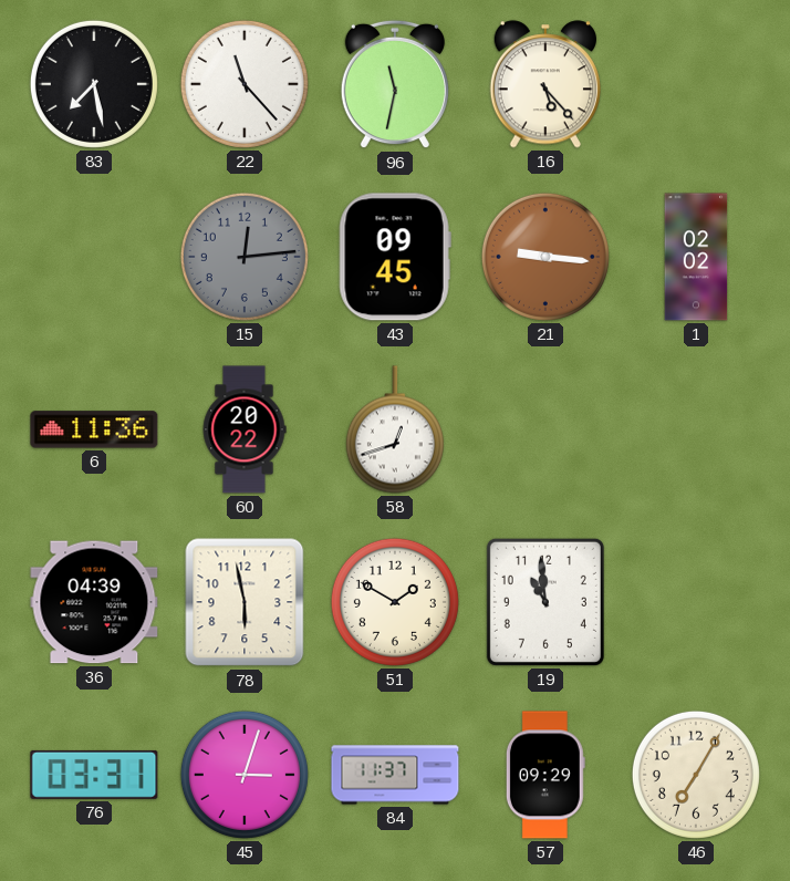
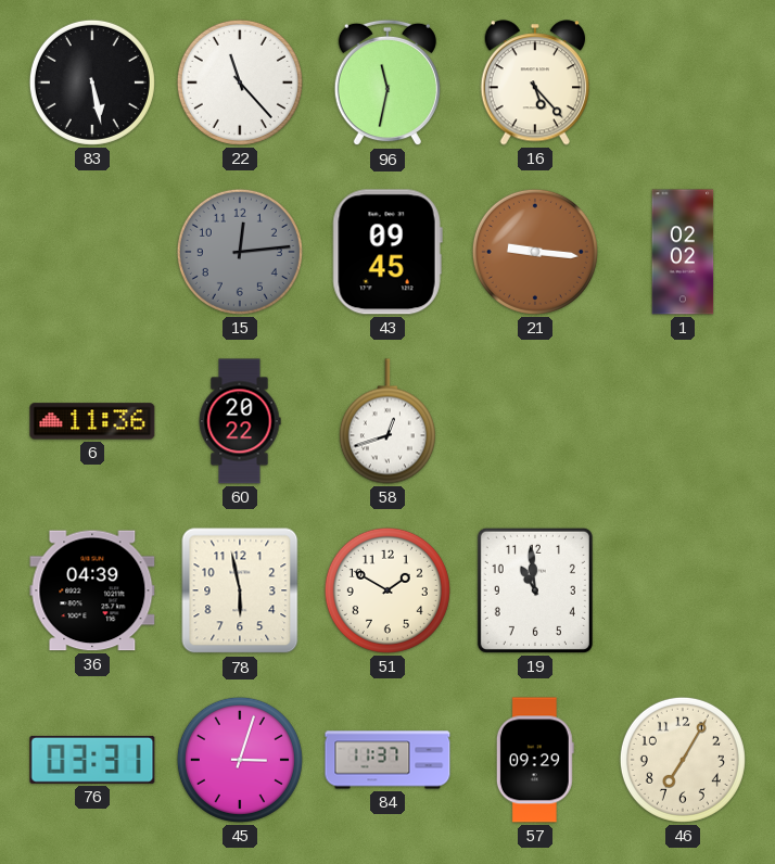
83: 7:28 -> 5:28
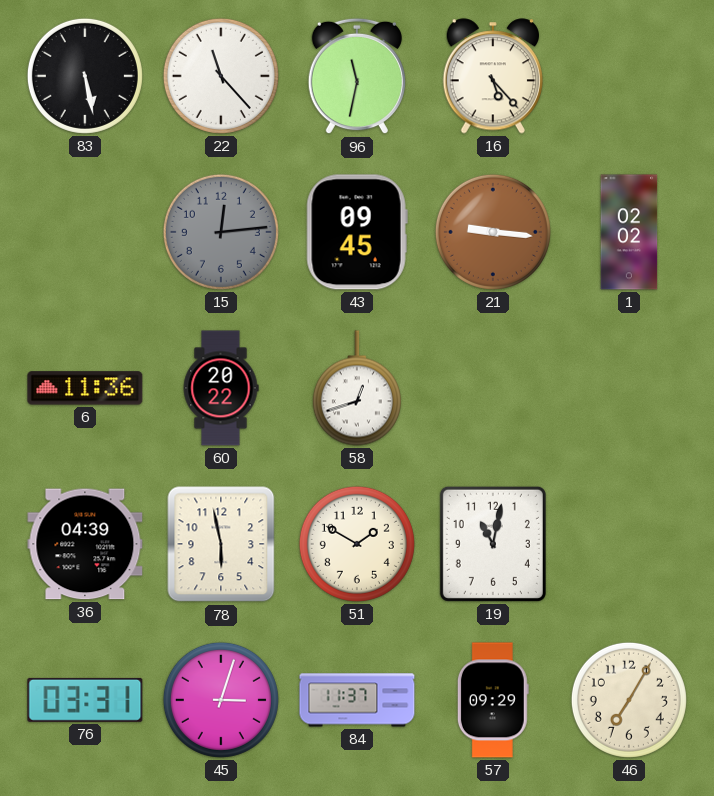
19: 10:59 -> 11:02
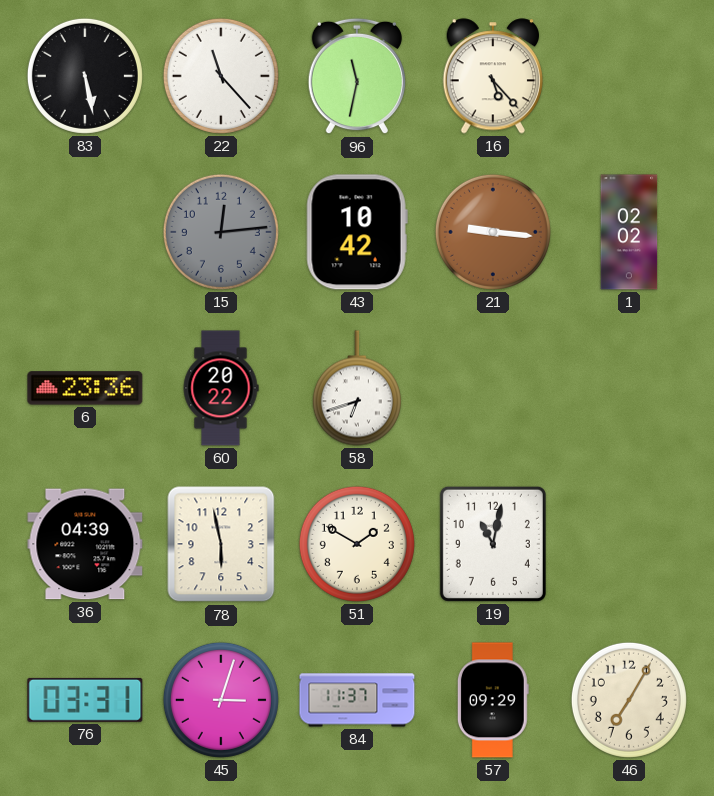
43: 09:45 -> 10:42
6: 11:36 -> 23:36
58: 12:42 -> 6:42
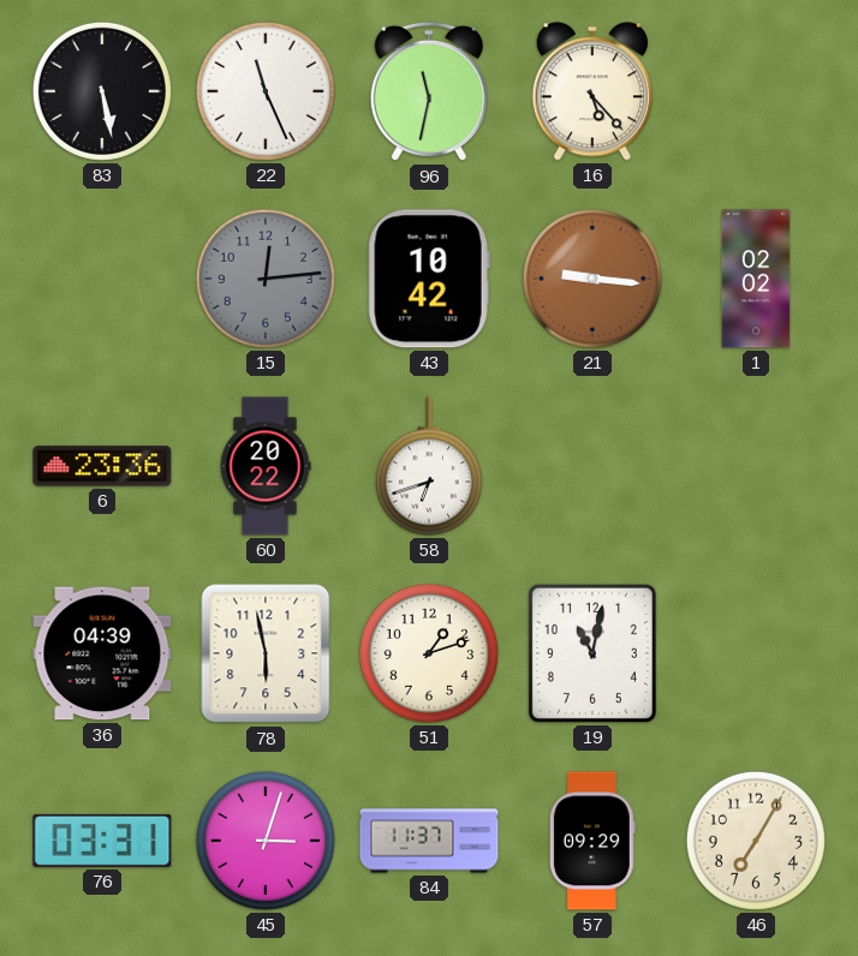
22: 11:23 -> 11:26
51: 1:50 -> 1:12
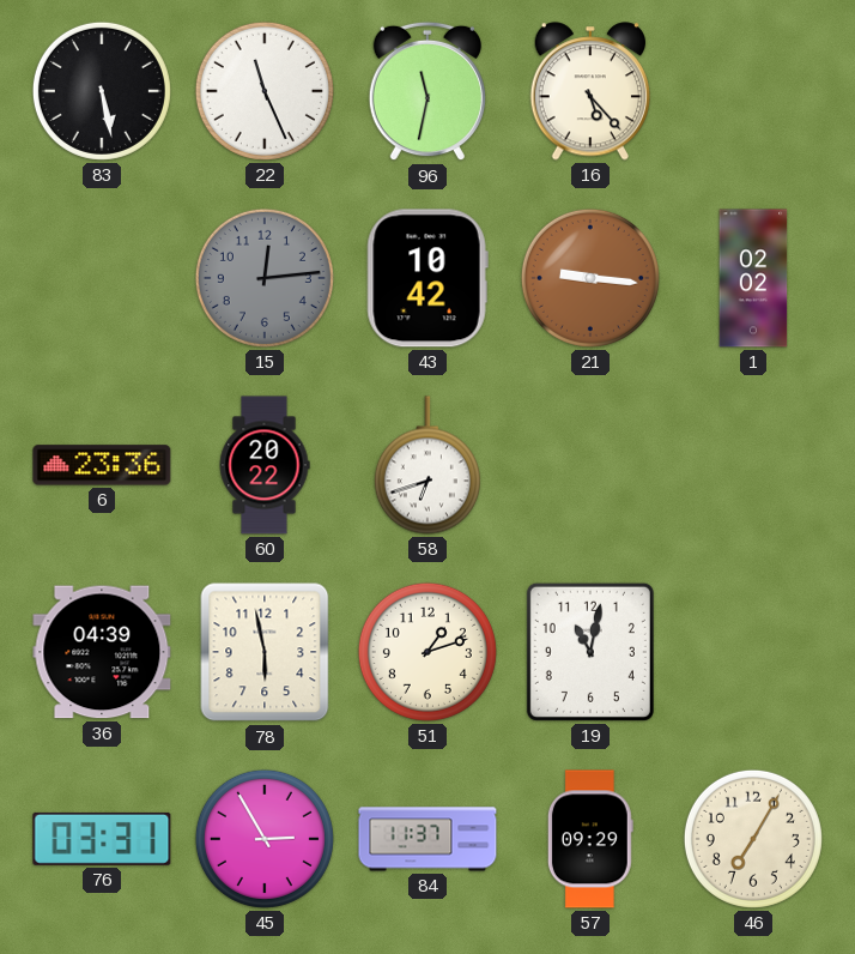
45: 3:03 -> 2:55
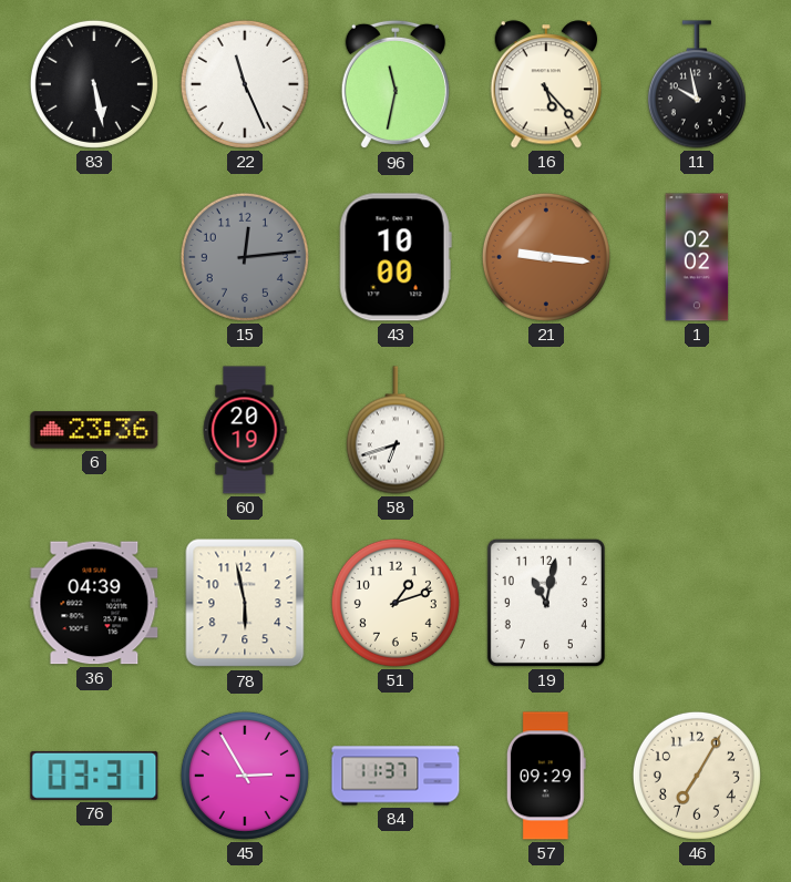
11: none -> 9:58
43: 10:42 -> 10:00
60: 20:22 -> 20:19
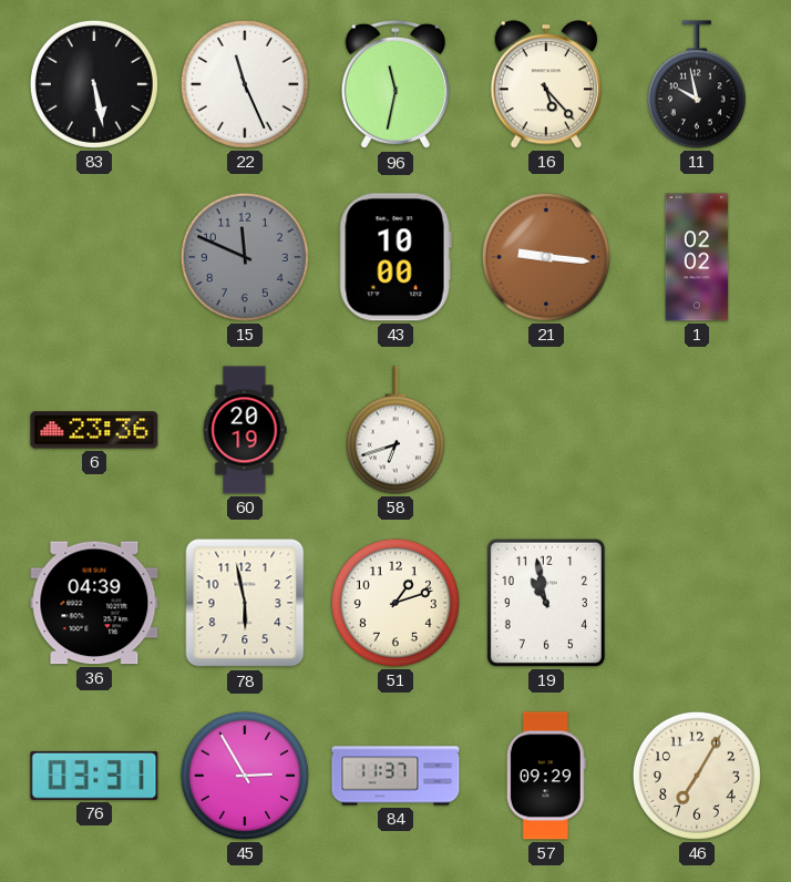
15: 12:14 -> 11:49
19: 11:02 -> 10:58
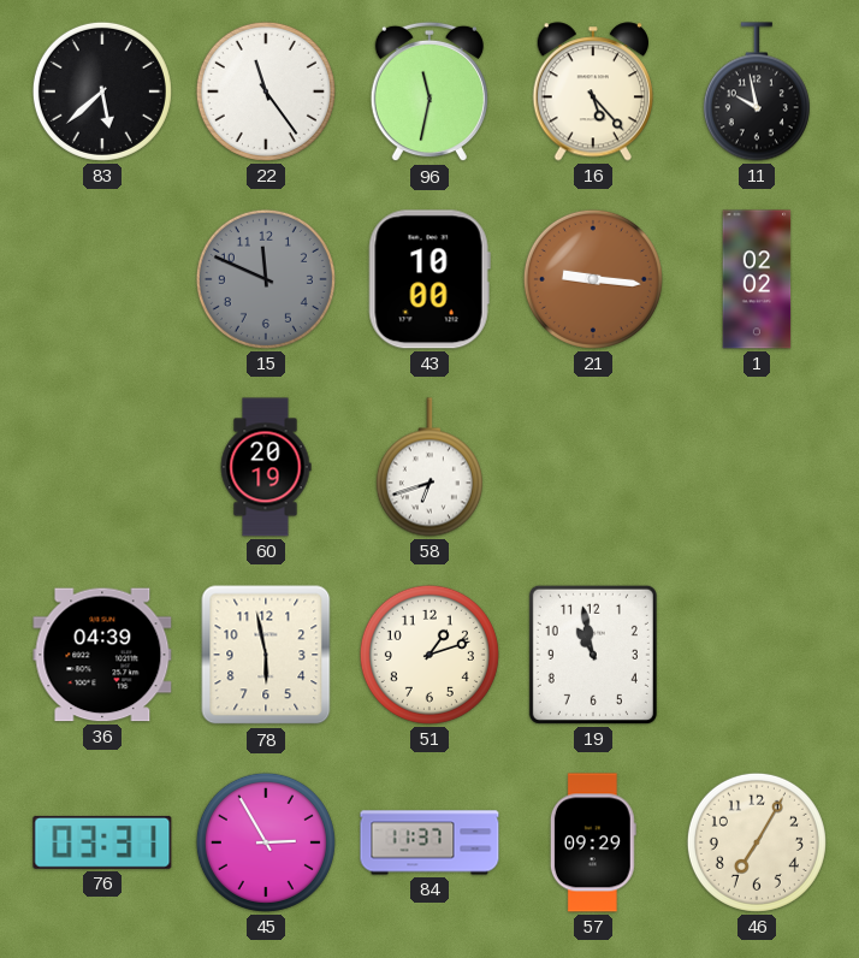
83: 5:28 -> 5:38
22: 11:26 -> 11:24
6: 23:36 -> none
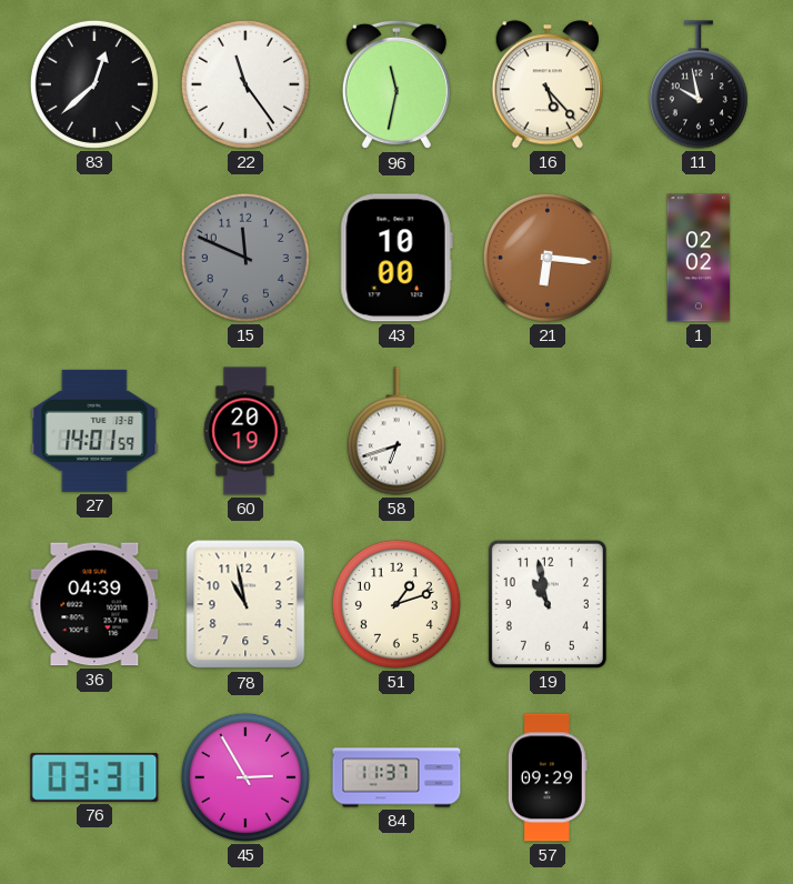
83: 5:38 -> 12:38
21: 9:16 -> 6:16
27: none -> 14:01
78: 5:58 -> 10:58
46: 7:05 -> none
